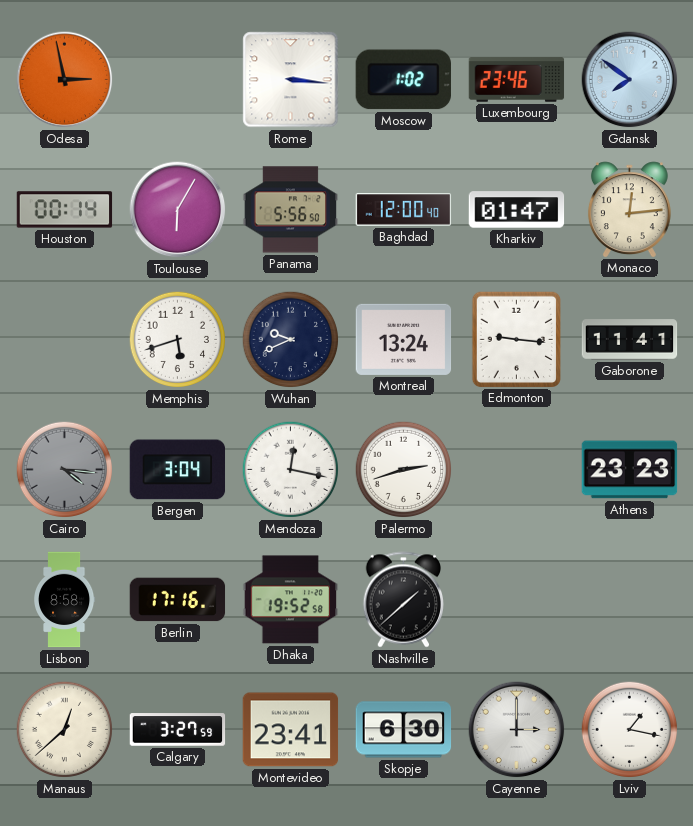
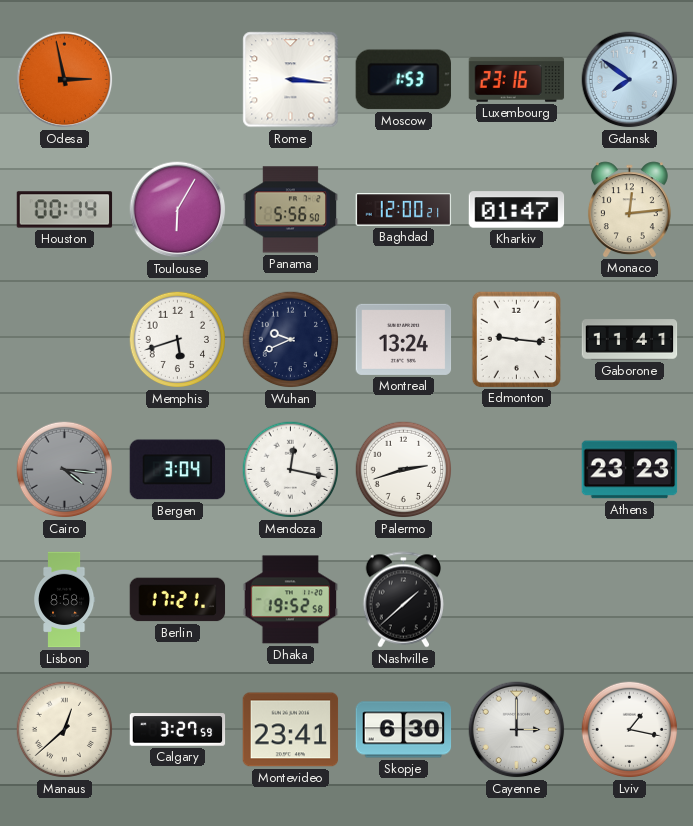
Moscow: 1:02 -> 1:53
Luxembourg: 23:46 -> 23:16
Baghdad: 12:00:40 -> 12:00:21
Berlin: 17:16 -> 17:21
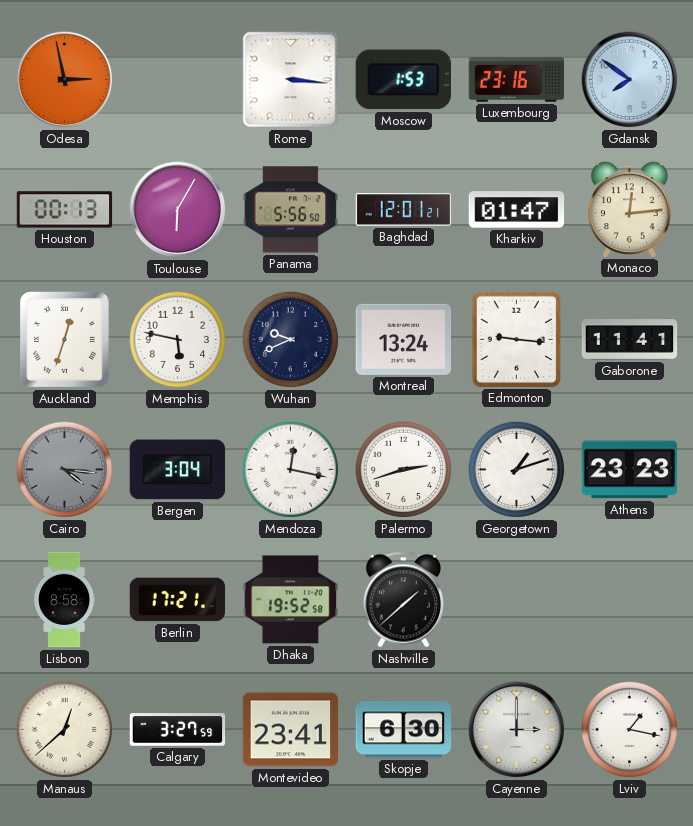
Houston: 00:14 -> 00:13
Baghdad: 12:00 -> 12:01
Auckland: none -> 12:33
Memphis: 5:42 -> 5:47
Georgetown: none -> 1:12
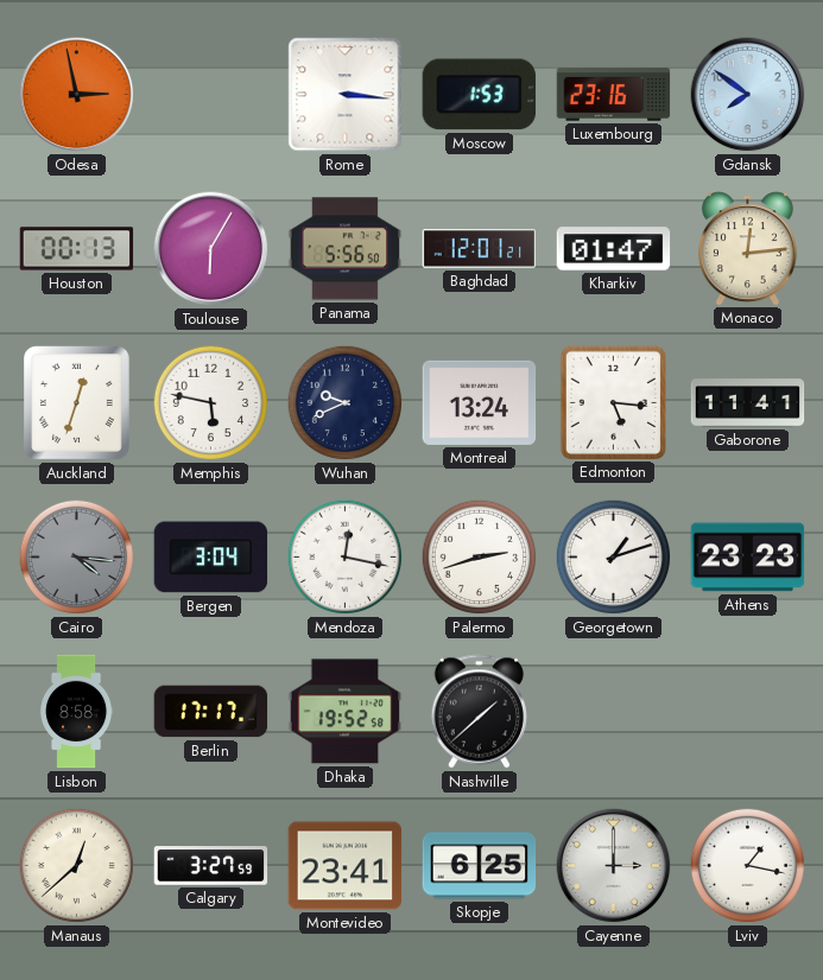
Edmonton: 9:16 -> 5:16
Berlin: 17:21 -> 17:17
Skopje: 6:30 -> 6:25
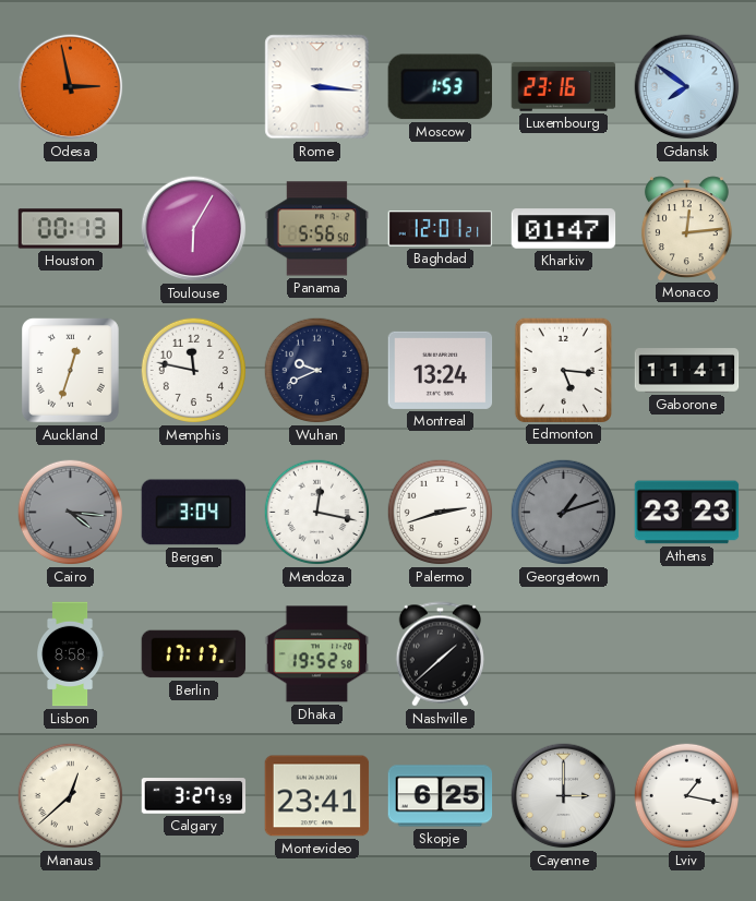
Memphis: 5:47 -> 11:47
Georgetown dial: white -> grey
